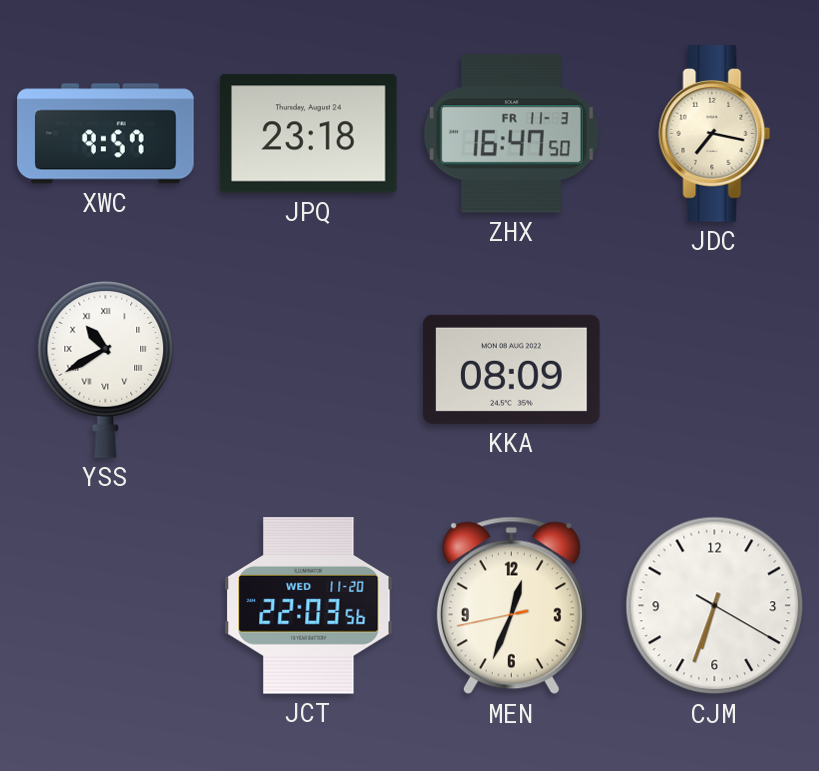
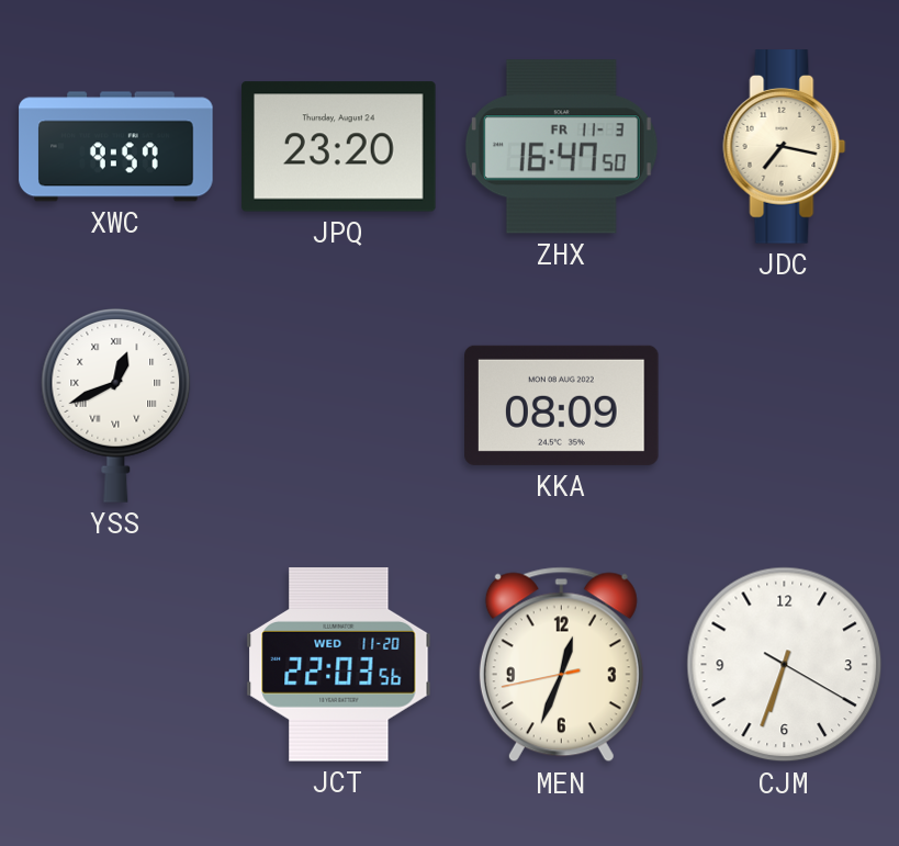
JPQ: 23:18 -> 23:20
YSS: 10:40 -> 12:41
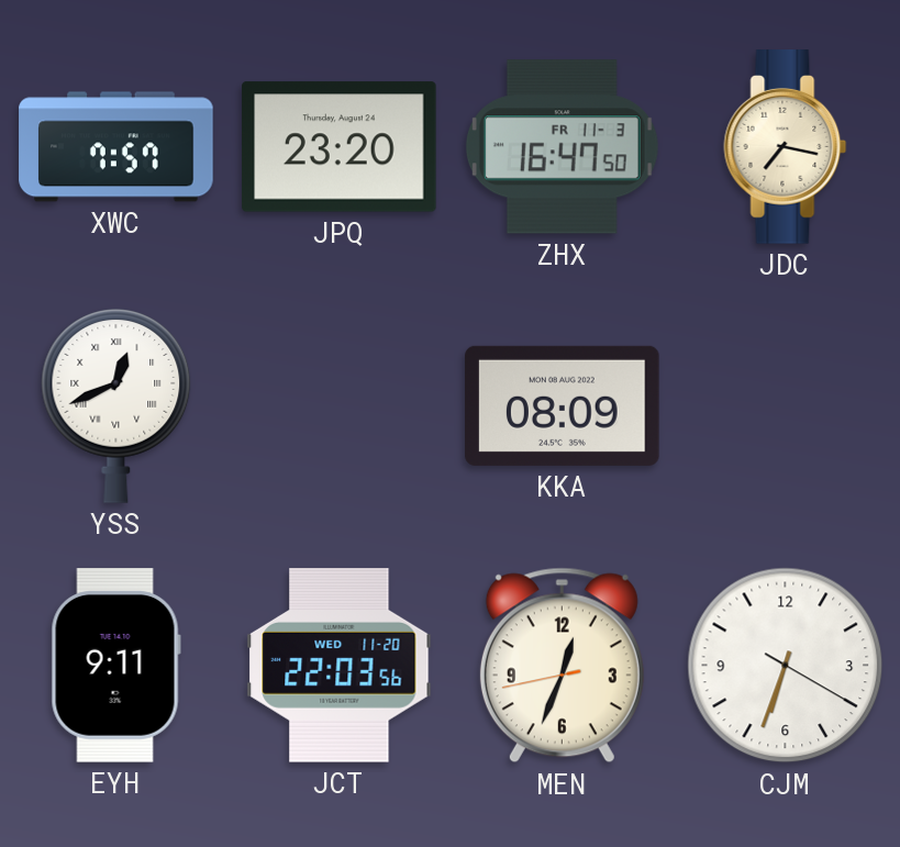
XWC: 9:57 -> 7:57
EYH: none -> 9:11
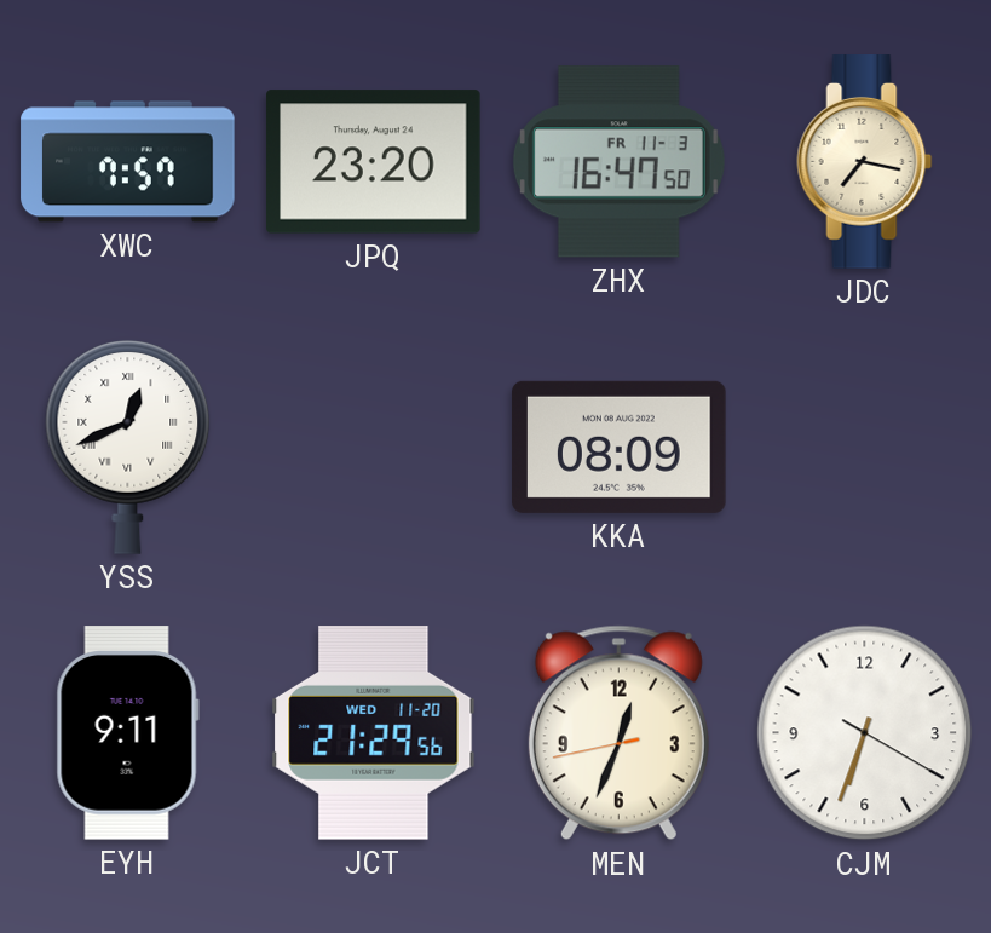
JCT: 22:03 -> 21:29
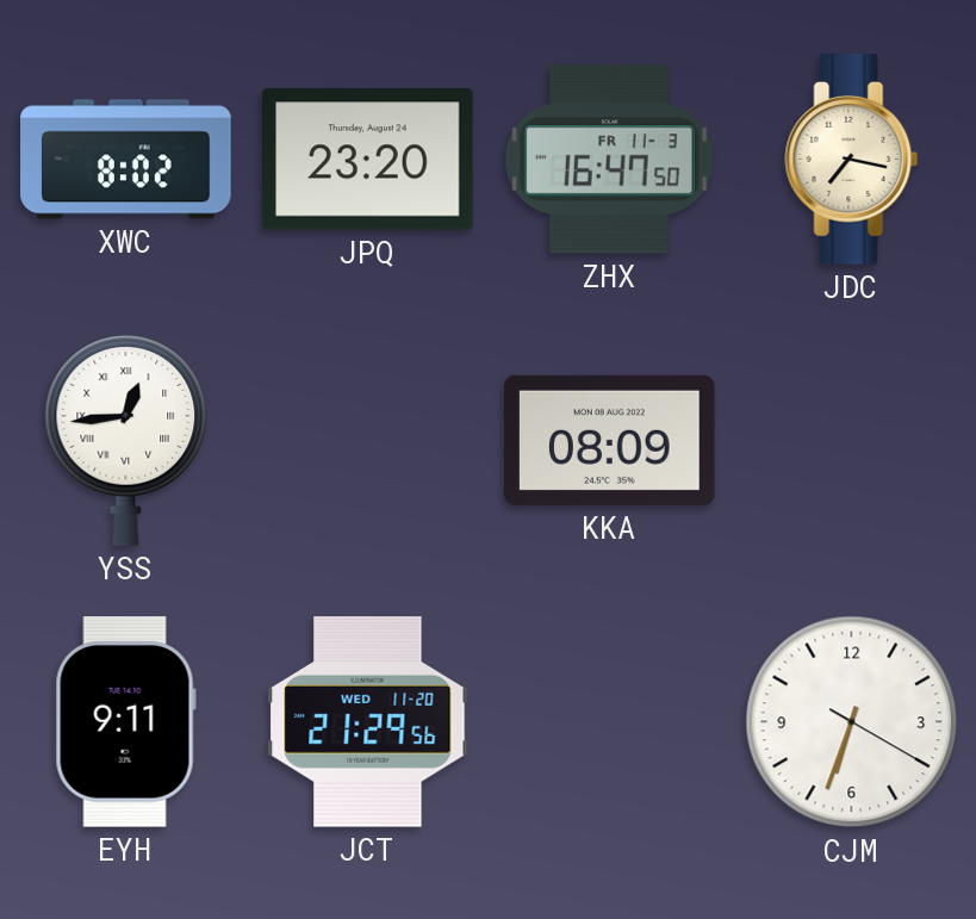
XWC: 7:57 -> 8:02
YSS: 12:41 -> 12:44
MEN: 12:33 -> none
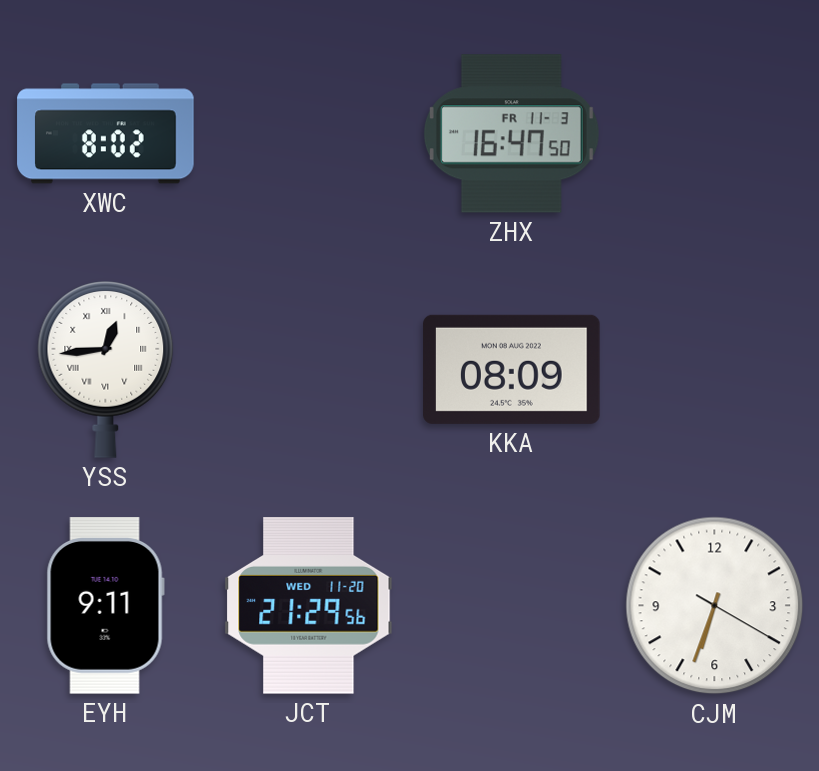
JPQ: 23:20 -> none
JDC: 7:17 -> none
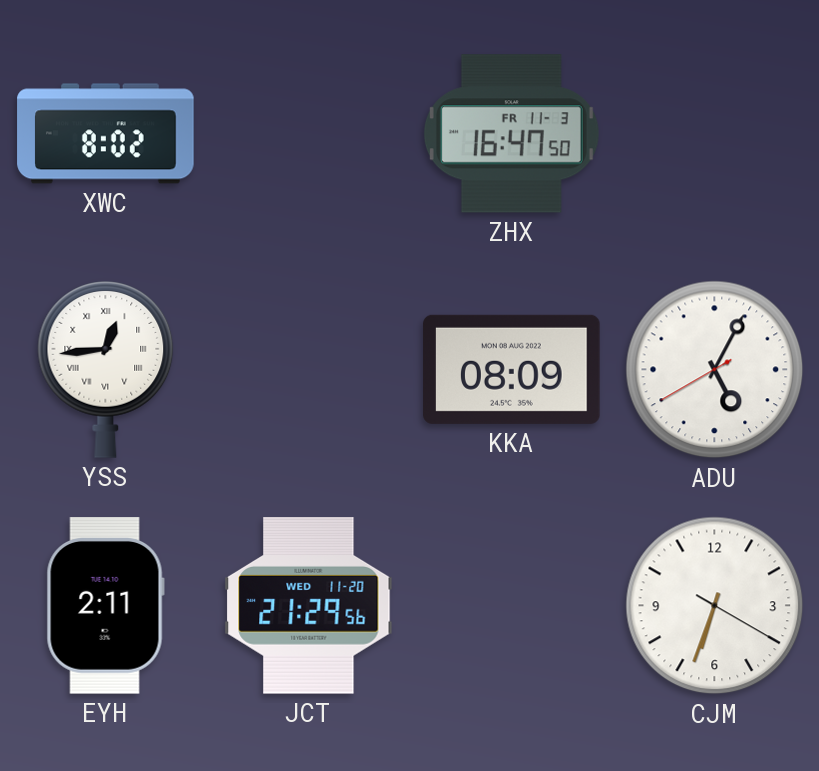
ADU: none -> 5:04
EYH: 9:11 -> 2:11
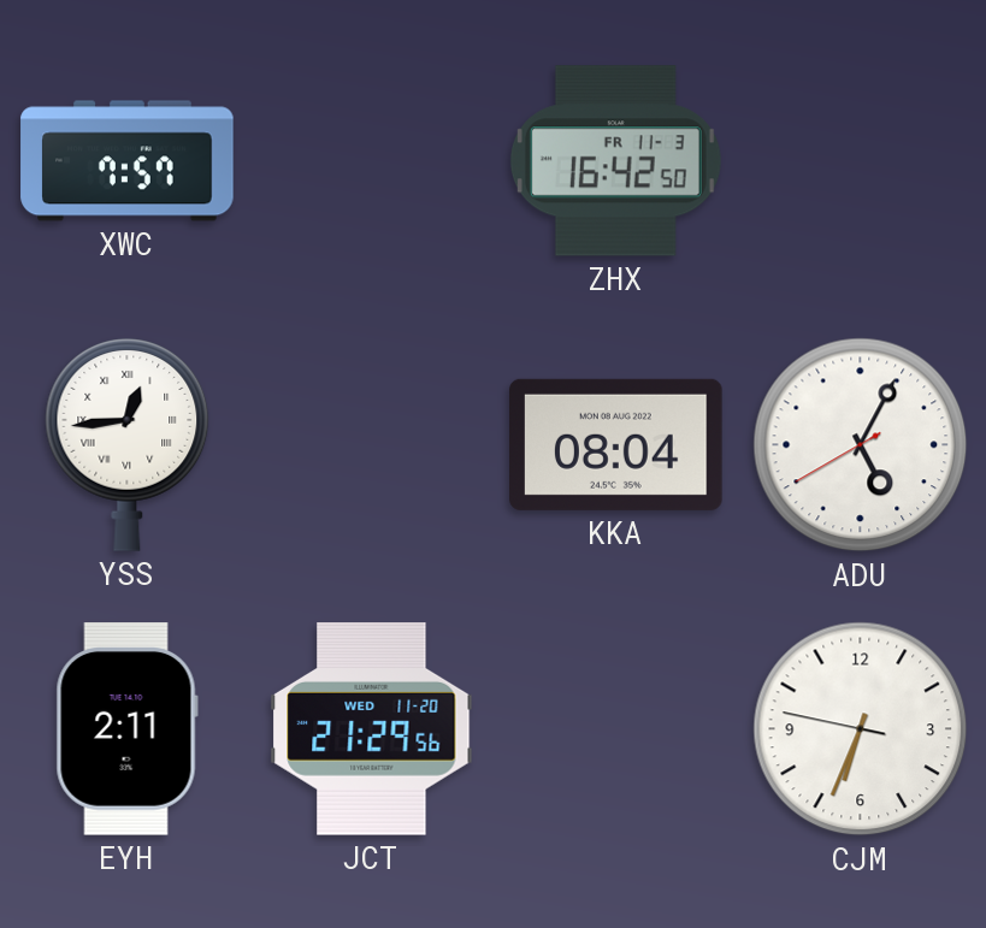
XWC: 8:02 -> 7:57
ZHX: 16:47 -> 16:42
KKA: 08:09 -> 08:04
CJM: 6:33:20 -> 6:33:47
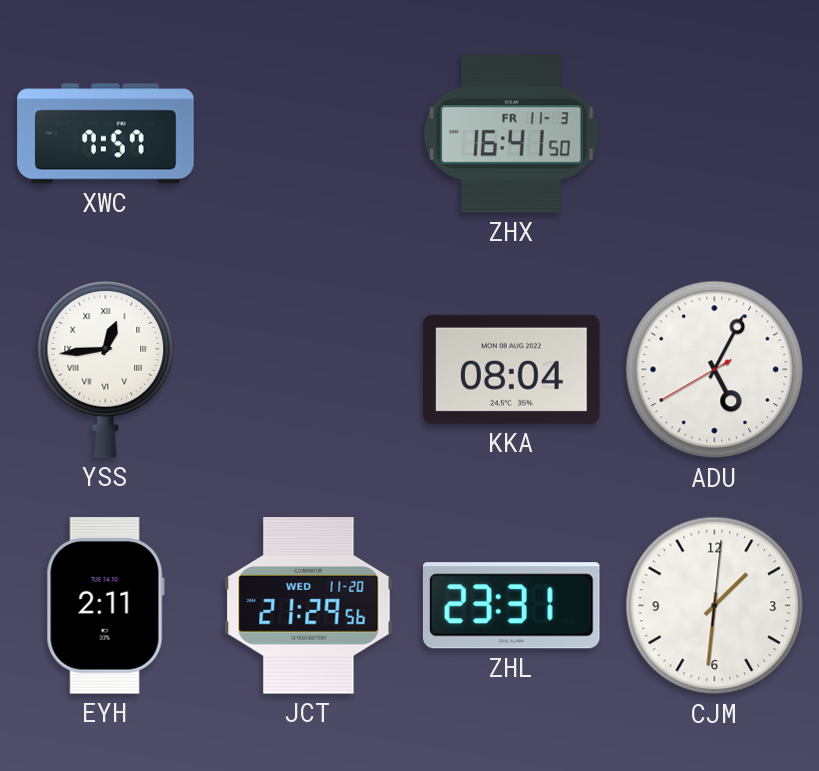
ZHX: 16:42 -> 16:41
ZHL: none -> 23:31
CJM: 6:33 -> 1:31
